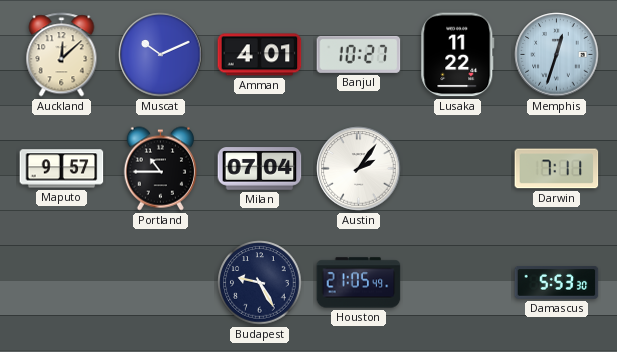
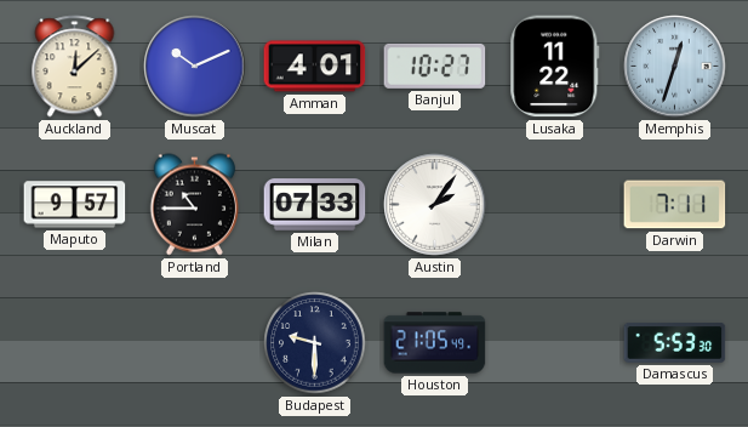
Milan: 07:04 -> 07:33
Budapest: 9:25 -> 9:30
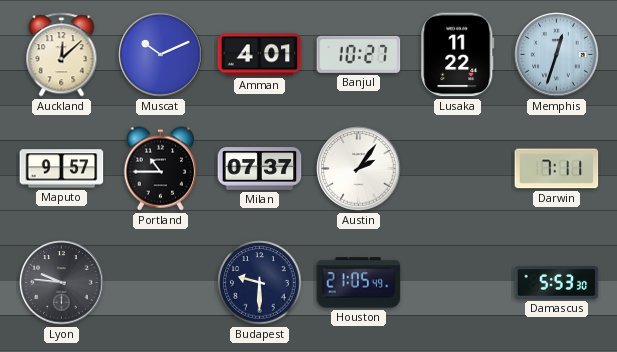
Milan: 07:33 -> 07:37
Lyon: none -> 9:46
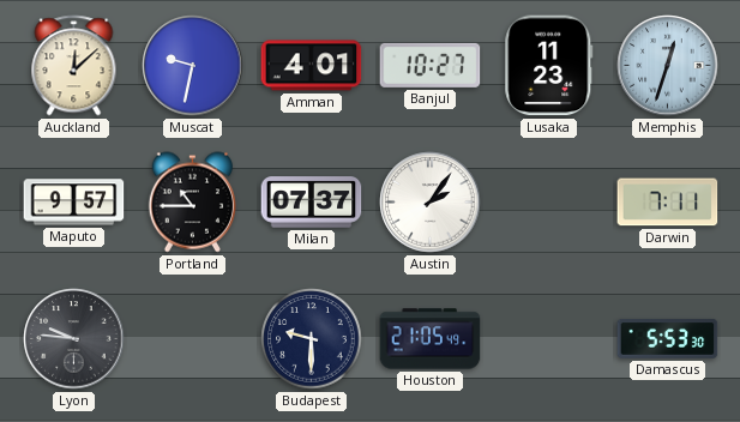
Muscat: 10:11 -> 9:32
Lusaka: 11:22 -> 11:23
